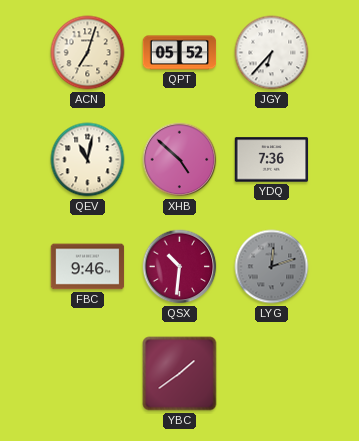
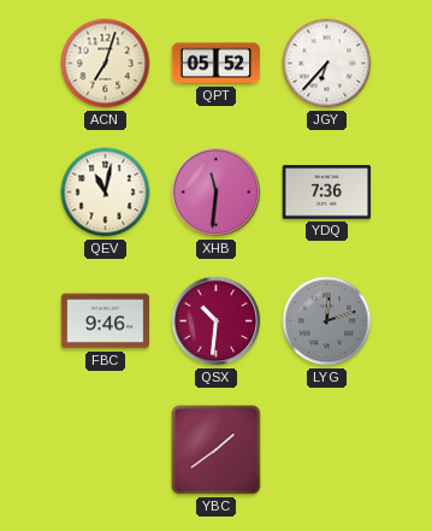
XHB: 4:52 -> 11:31
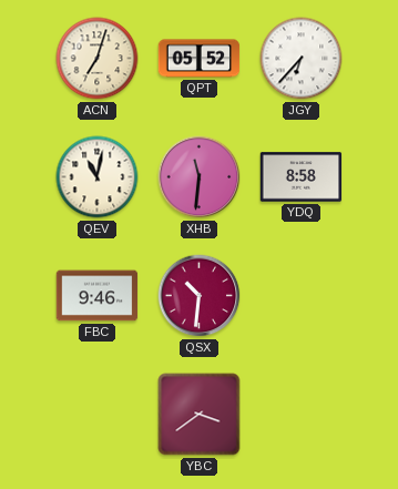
YDQ: 7:36 -> 8:58
LYG: 12:12 -> none
YBC: 1:39 -> 3:39
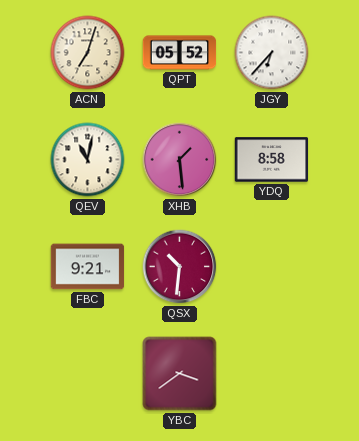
XHB: 11:31 -> 1:29
FBC: 9:46 -> 9:21
